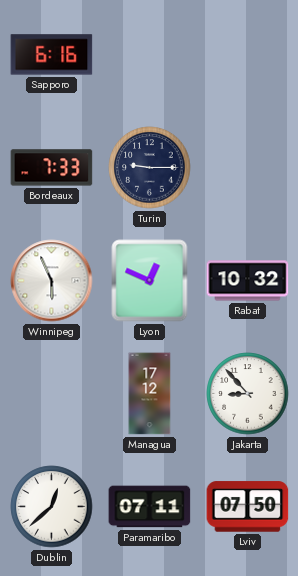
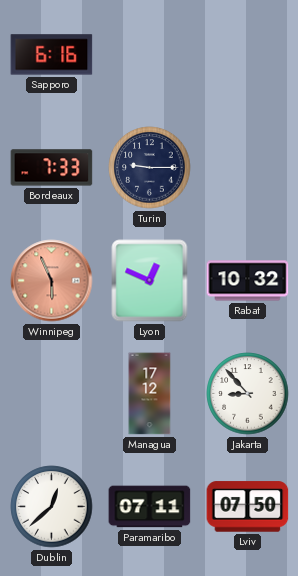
Winnipeg dial: white -> salmon
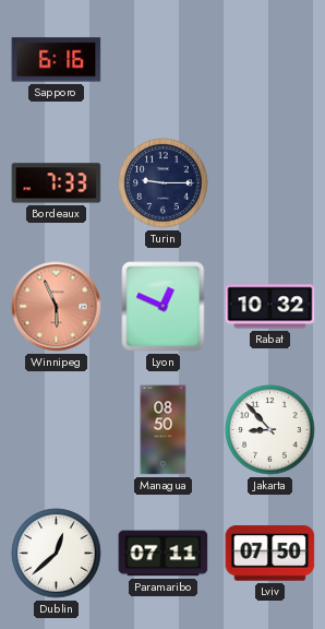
Managua: 17:12 -> 08:50
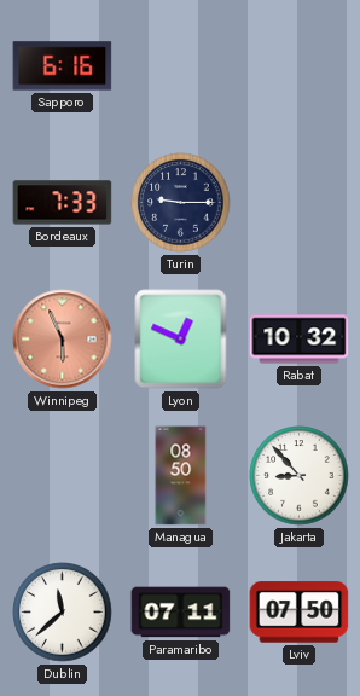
Dublin: 12:38 -> 11:38
